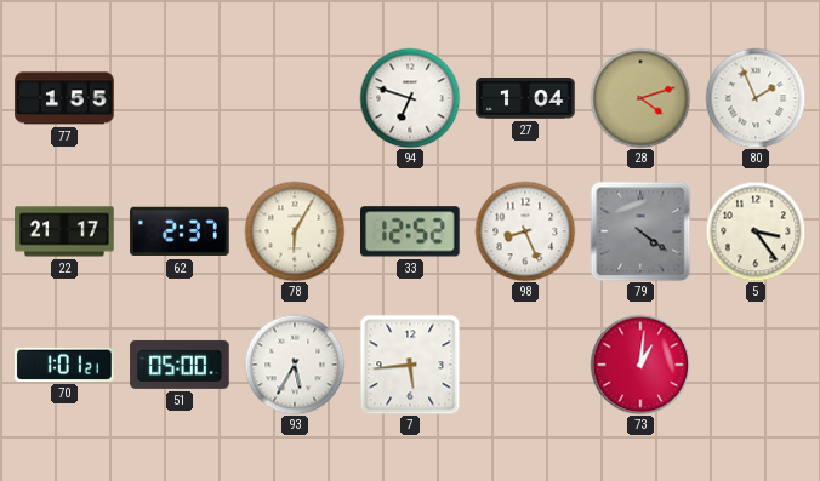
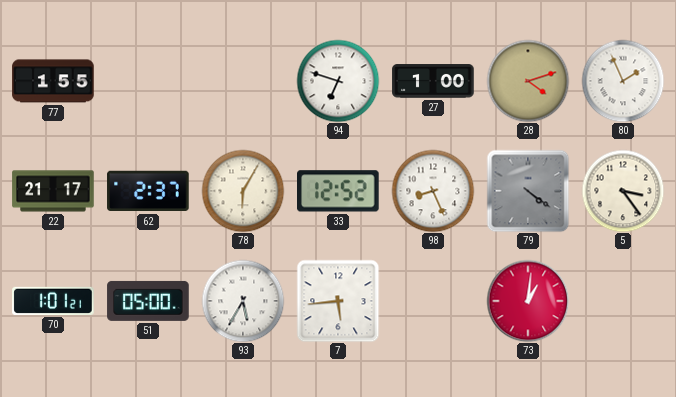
27: 1:04 -> 1:00
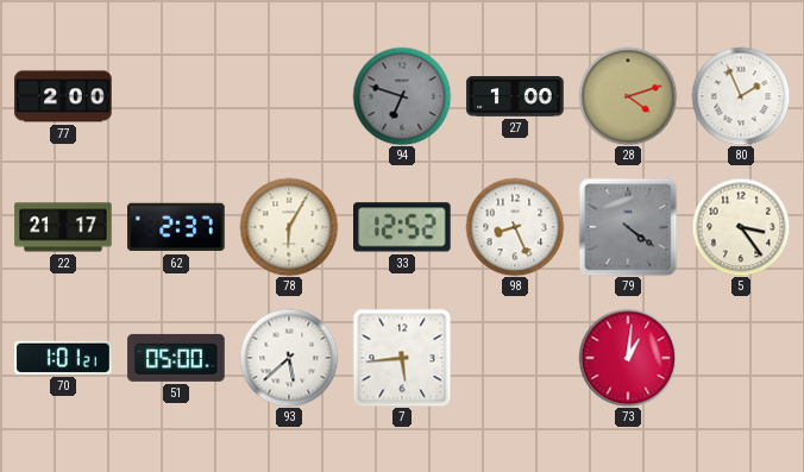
77: 1:55 -> 2:00
94 dial: white -> grey
93: 5:35 -> 5:38
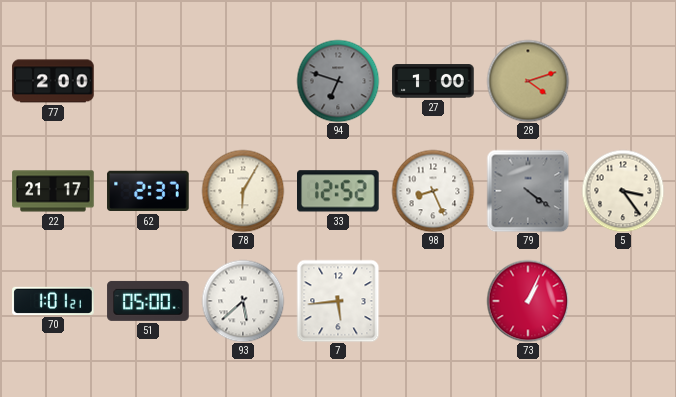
80: 1:56 -> none
73: 1:01 -> 1:04
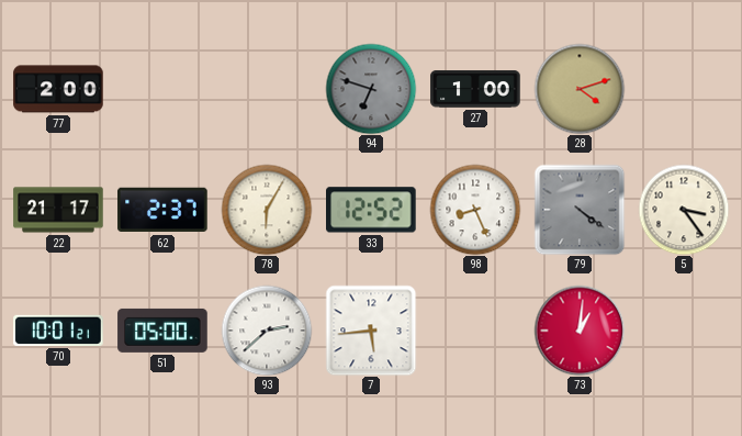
70: 1:01 -> 10:01
93: 5:38 -> 2:38
73: 1:04 -> 1:01
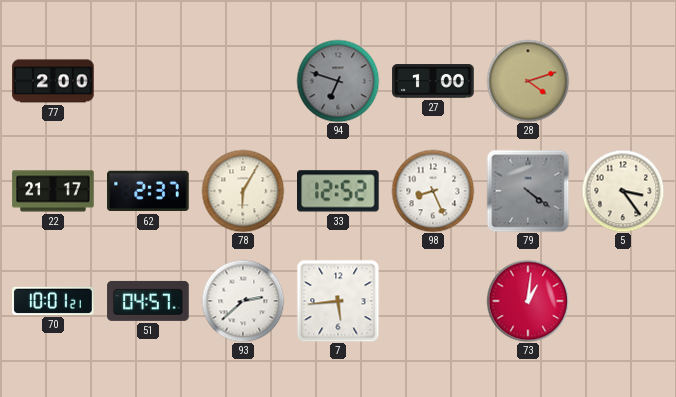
51: 05:00 -> 04:57
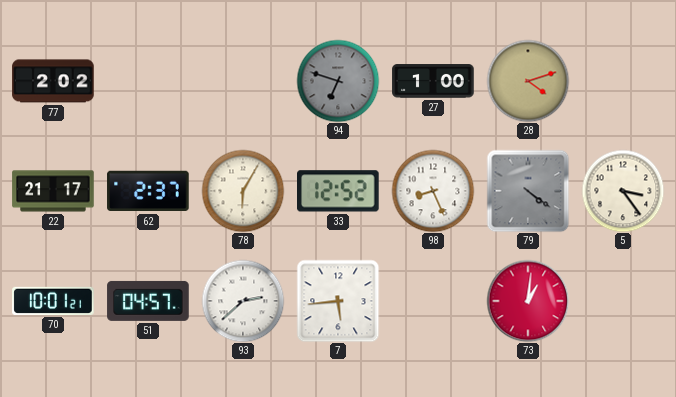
77: 2:00 -> 2:02
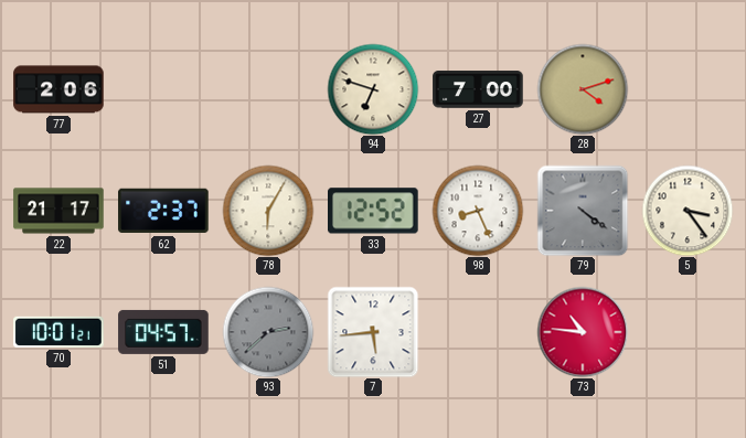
77: 2:02 -> 2:06
94 dial: grey -> cream
27: 1:00 -> 7:00
93 dial: white -> grey
73: 1:01 -> 10:46
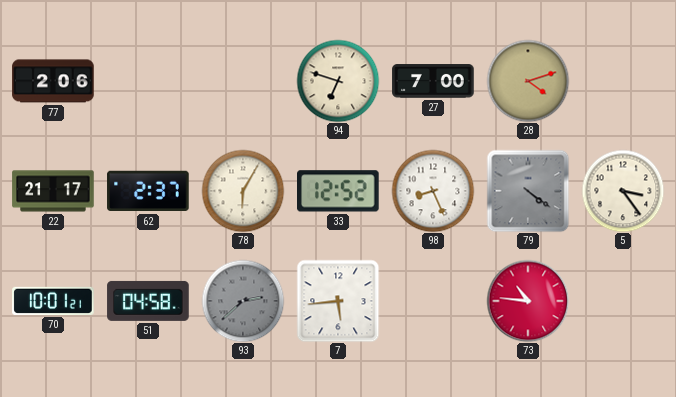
51: 04:57 -> 04:58
